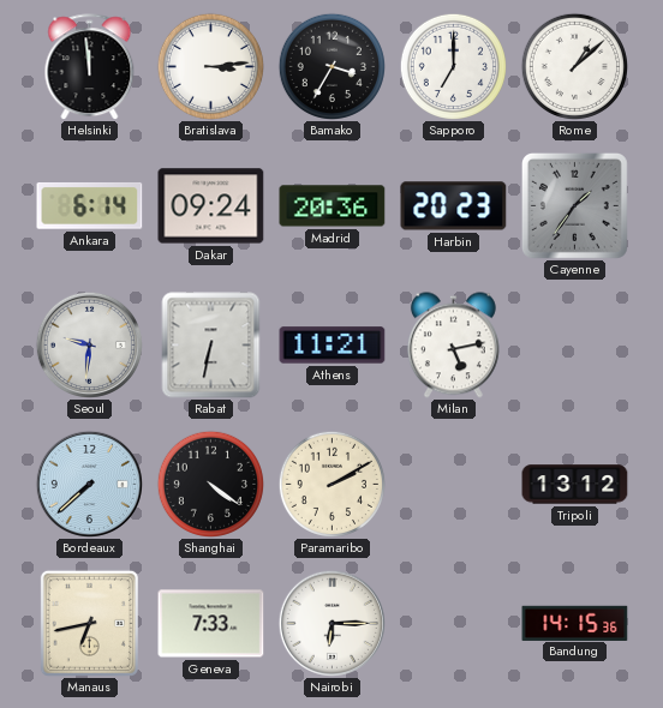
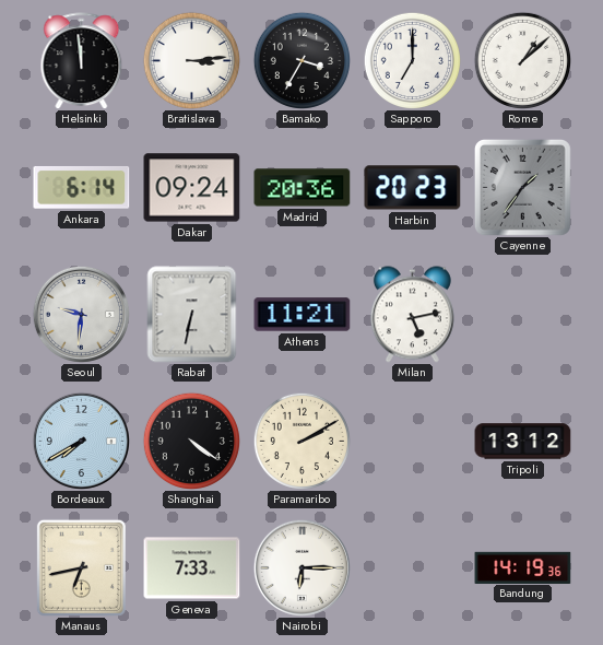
Bordeaux: 7:38 -> 7:40
Bandung: 14:15 -> 14:19
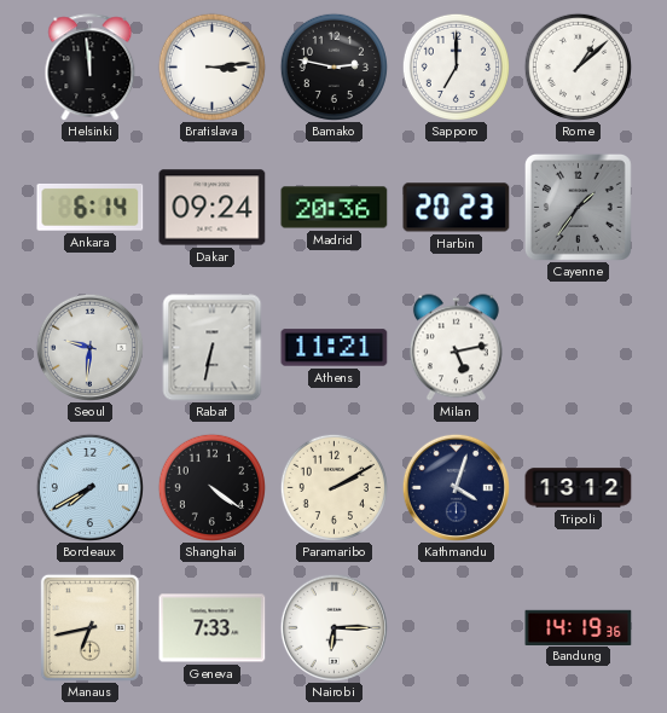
Bamako: 3:35 -> 2:47
Kathmandu: none -> 4:03
